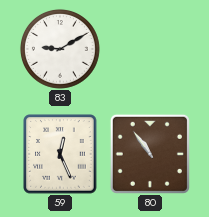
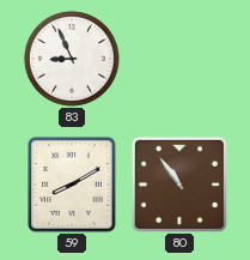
83: 9:10 -> 8:56
59: 12:26 -> 8:10
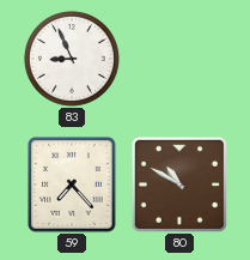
59: 8:10 -> 7:23
80: 10:54 -> 10:50
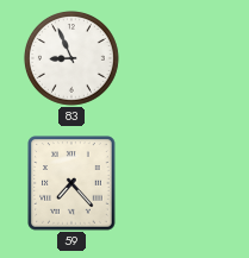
80: 10:50 -> none
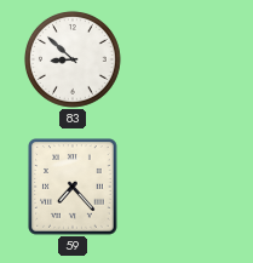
83: 8:56 -> 8:52
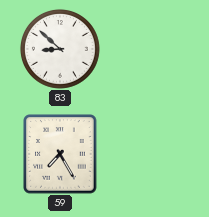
59: 7:23 -> 7:25
